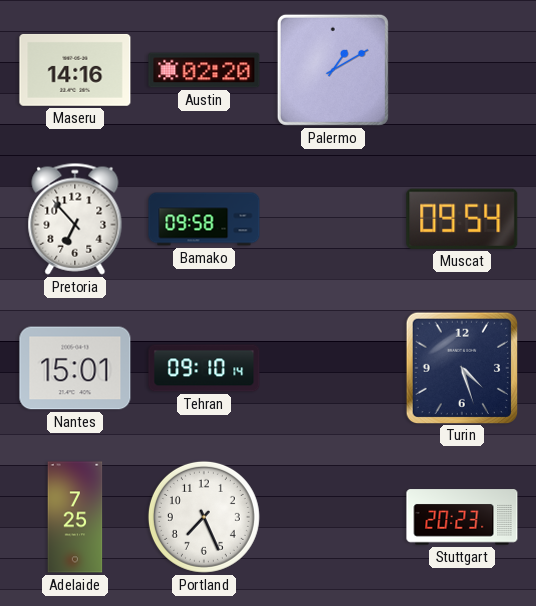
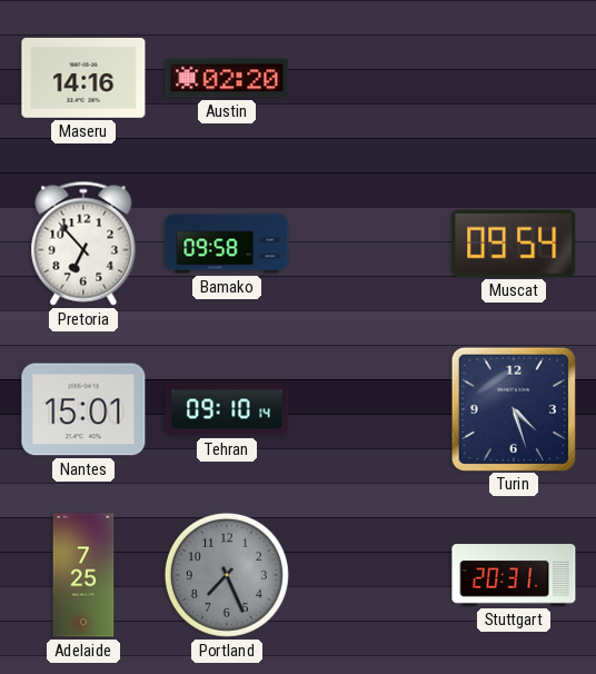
Palermo: 1:10 -> none
Portland dial: white -> grey
Stuttgart: 20:23 -> 20:31
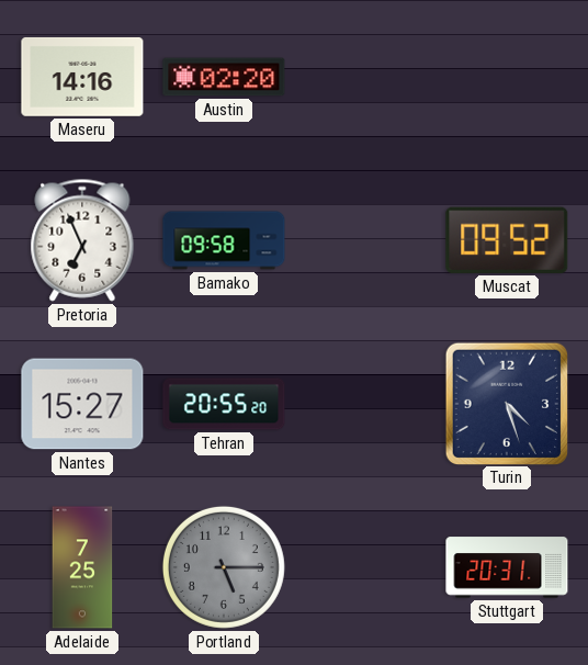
Pretoria: 6:53 -> 6:56
Muscat: 09:54 -> 09:52
Nantes: 15:01 -> 15:27
Tehran: 09:10 -> 20:55
Portland: 7:26 -> 5:15
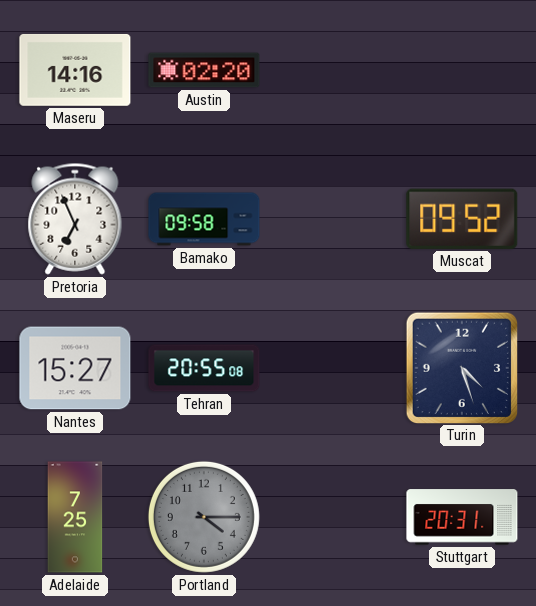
Tehran: 20:55:20 -> 20:55:08
Portland: 5:15 -> 4:15
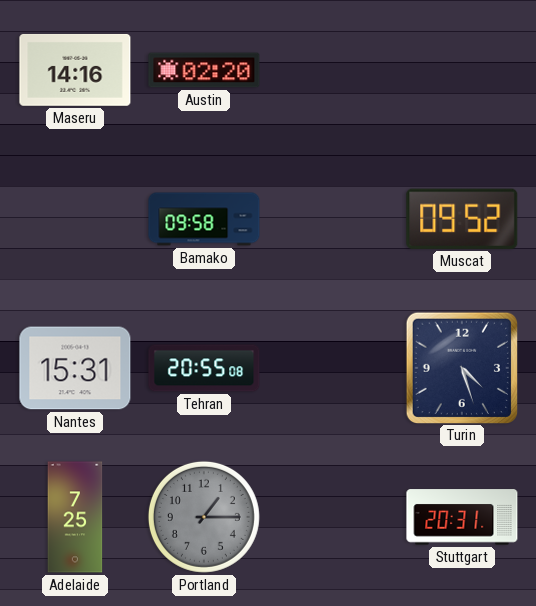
Pretoria: 6:56 -> none
Nantes: 15:27 -> 15:31
Portland: 4:15 -> 1:15
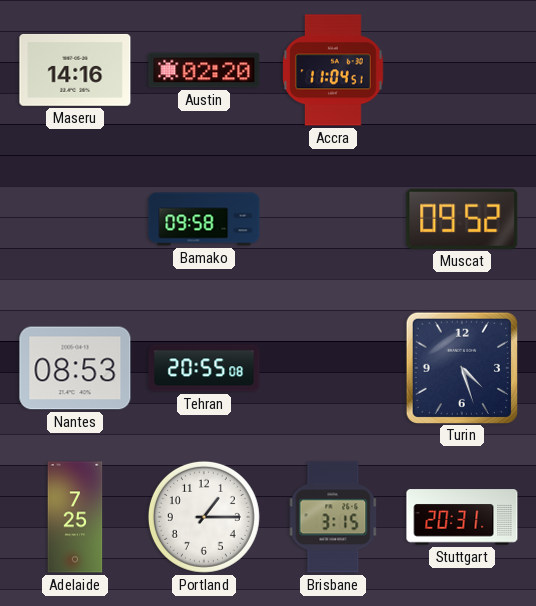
Accra: none -> 11:04
Nantes: 15:31 -> 08:53
Portland dial: grey -> white
Brisbane: none -> 3:15
